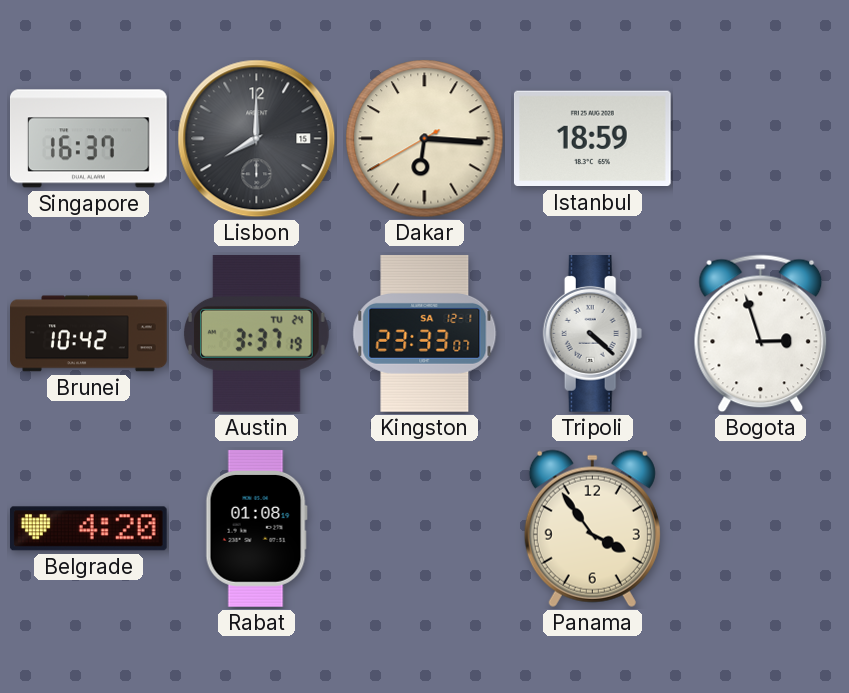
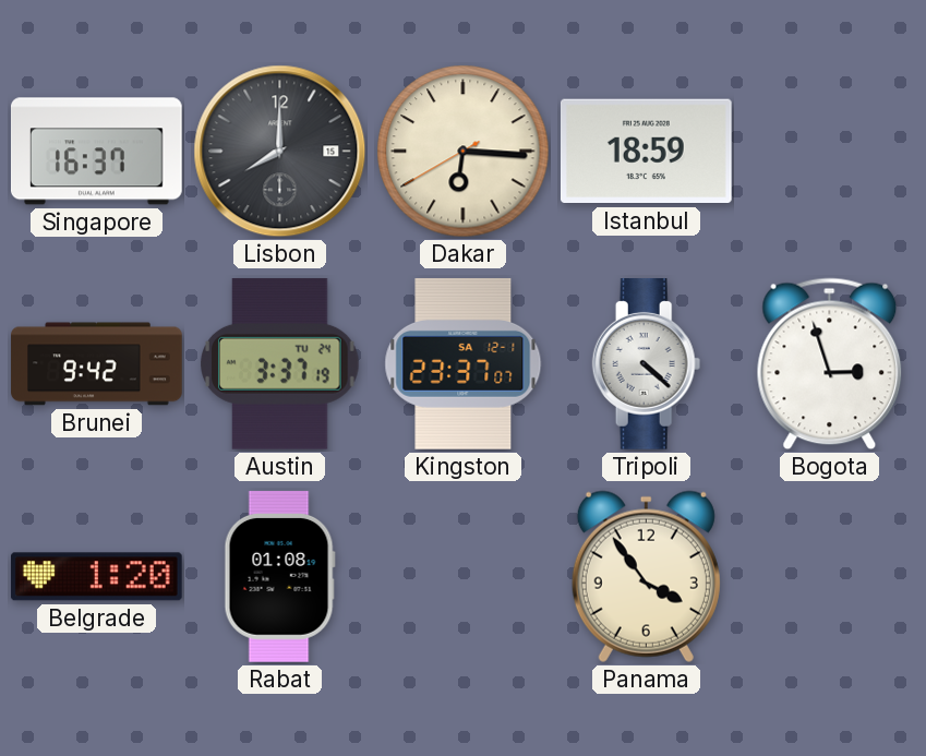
Brunei: 10:42 -> 9:42
Kingston: 23:33 -> 23:37
Belgrade: 4:20 -> 1:20
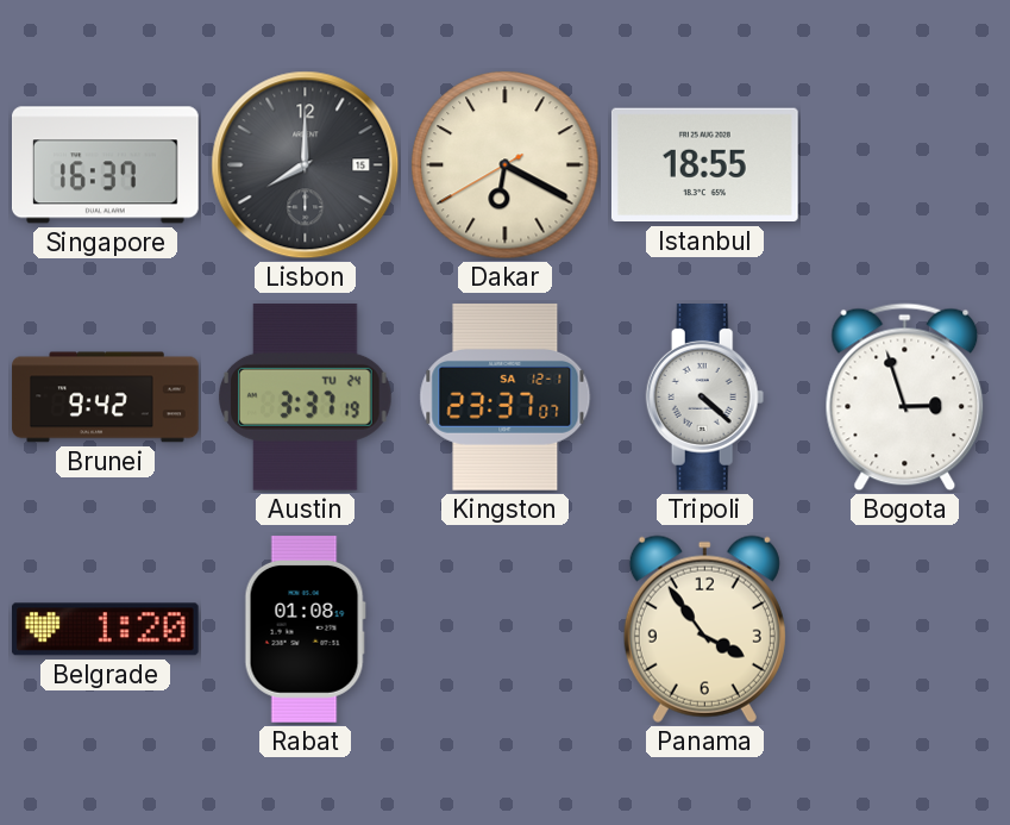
Dakar: 6:15 -> 6:19
Istanbul: 18:59 -> 18:55
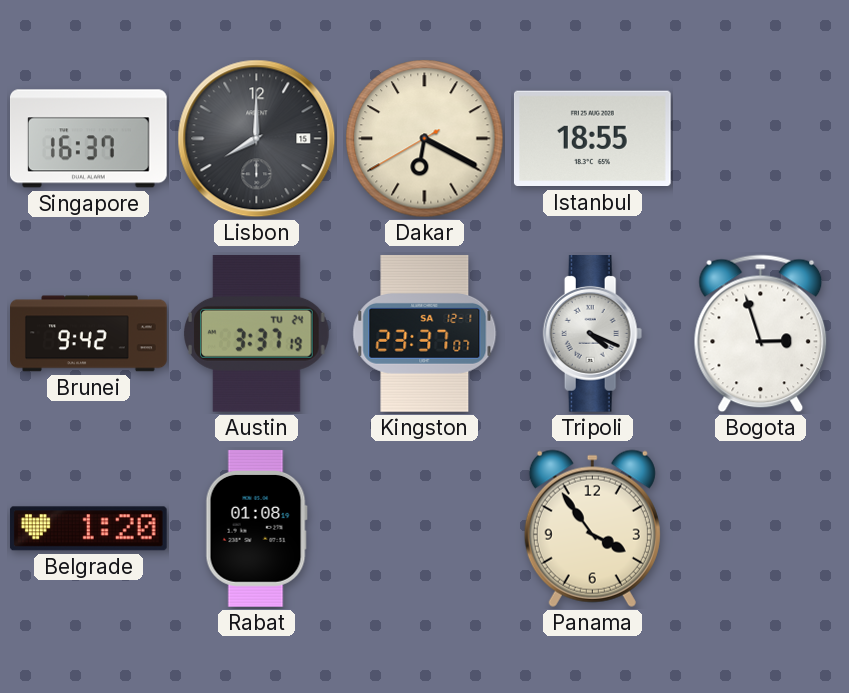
Tripoli: 4:22 -> 4:19
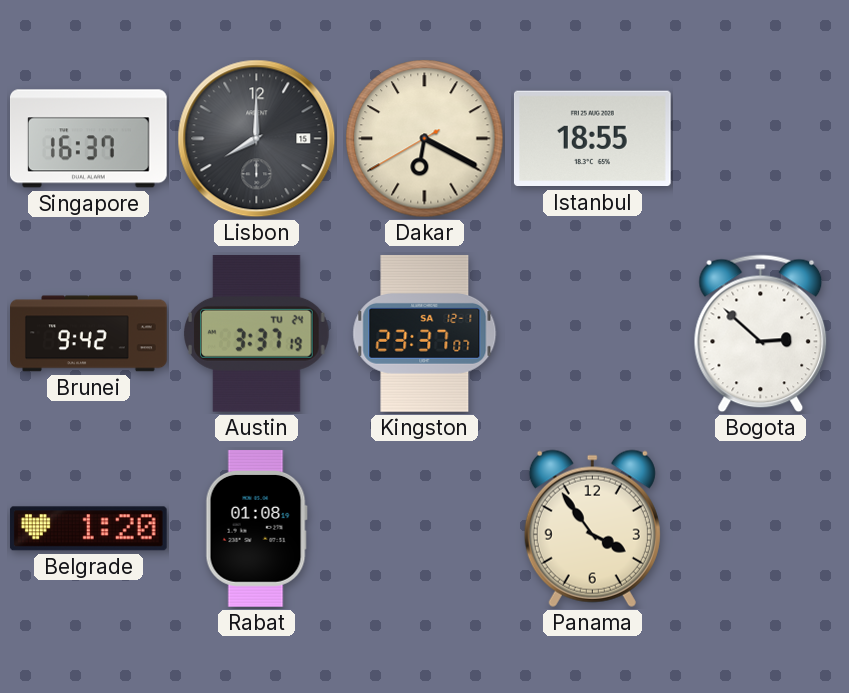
Tripoli: 4:19 -> none
Bogota: 2:57 -> 2:52
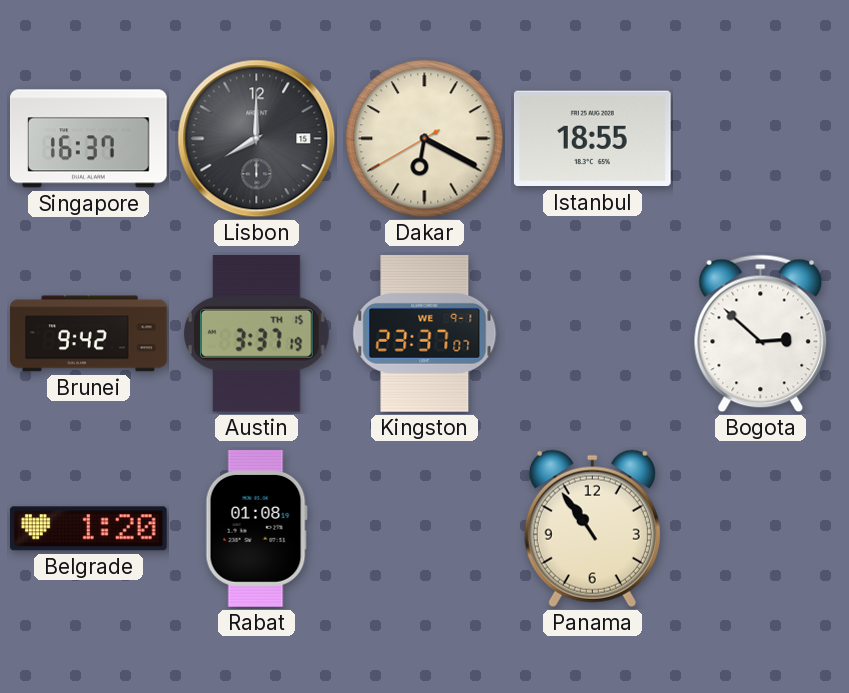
Austin date: TU 24 -> TH 15
Kingston date: SA 12-1 -> WE 9-1
Panama: 3:54 -> 10:54
